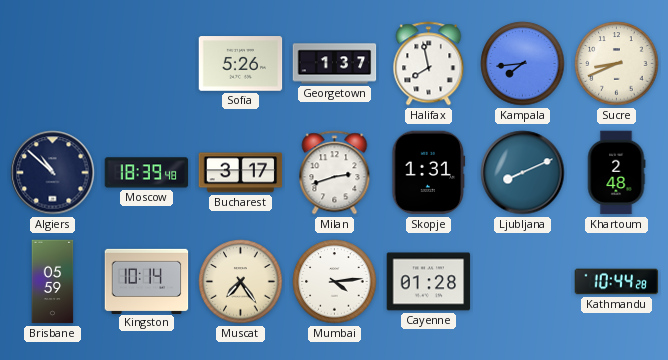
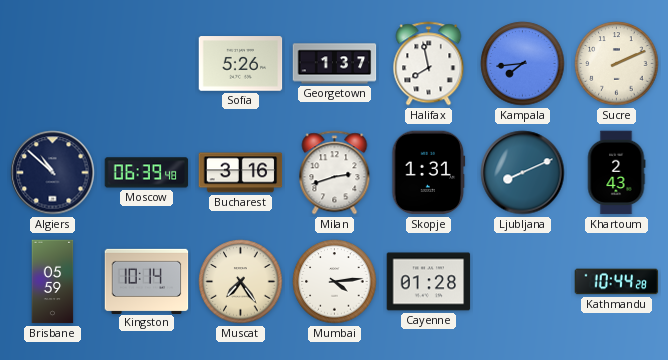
Sucre: 8:41 -> 2:11
Moscow: 18:39 -> 06:39
Bucharest: 3:17 -> 3:16
Khartoum: 2:48 -> 2:43
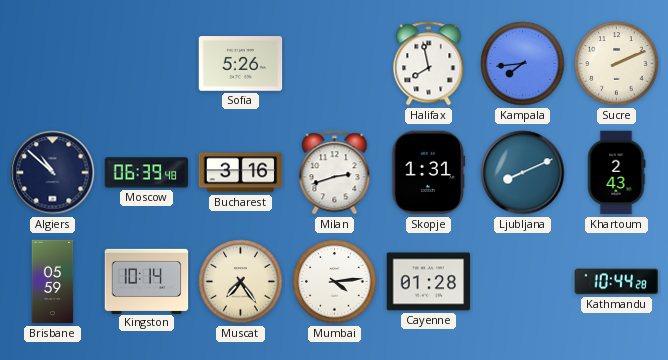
Georgetown: 1:37 -> none
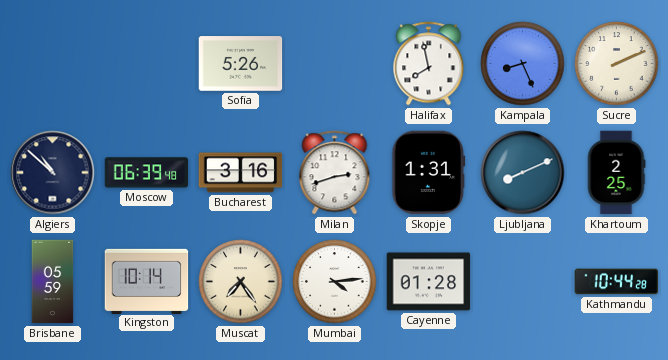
Kampala: 7:44 -> 8:26
Khartoum: 2:43 -> 2:25
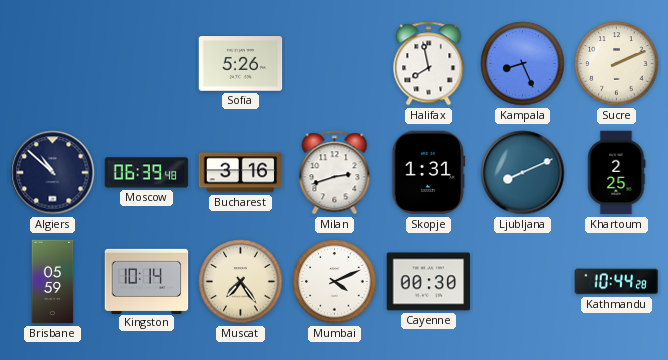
Mumbai: 4:14 -> 4:11
Cayenne: 01:28 -> 00:30
